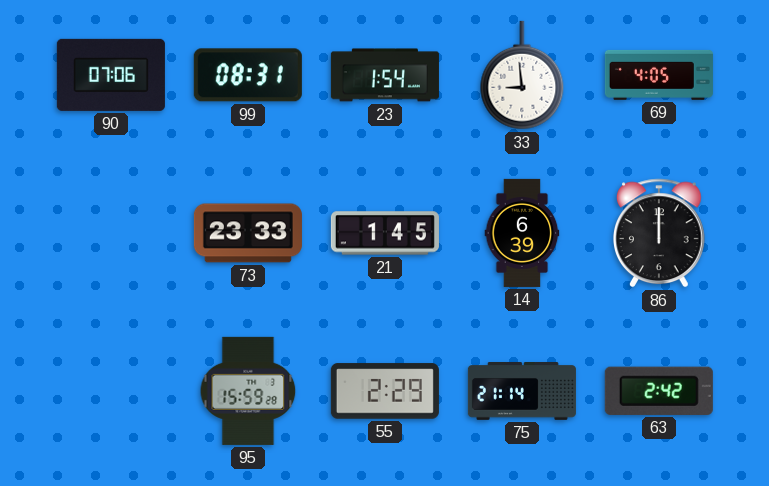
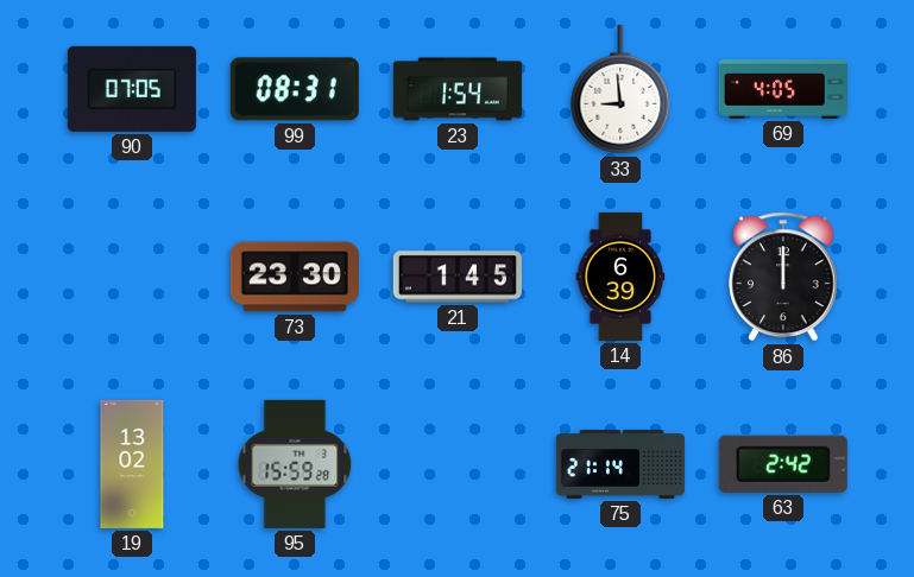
90: 07:06 -> 07:05
73: 23:33 -> 23:30
19: none -> 13:02
55: 2:29 -> none
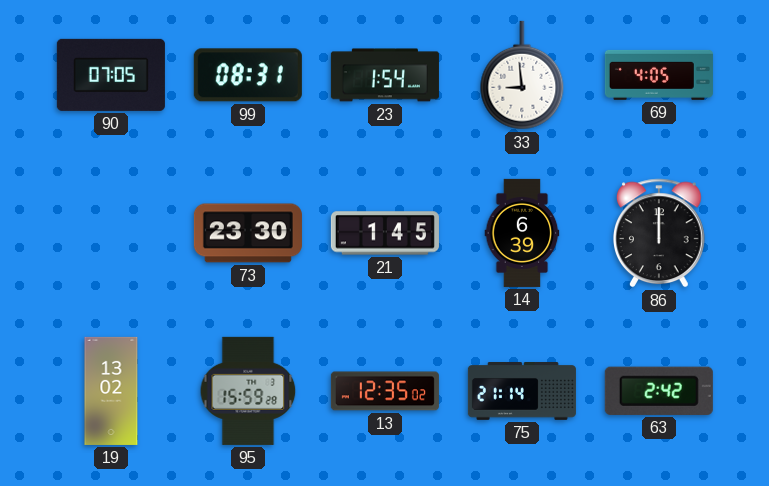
13: none -> 12:35
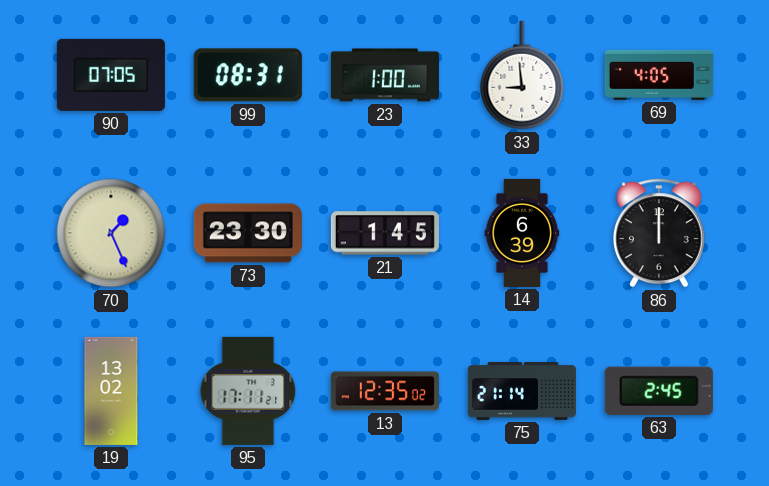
23: 1:54 -> 1:00
70: none -> 1:26
95: 15:59 -> 17:11
63: 2:42 -> 2:45
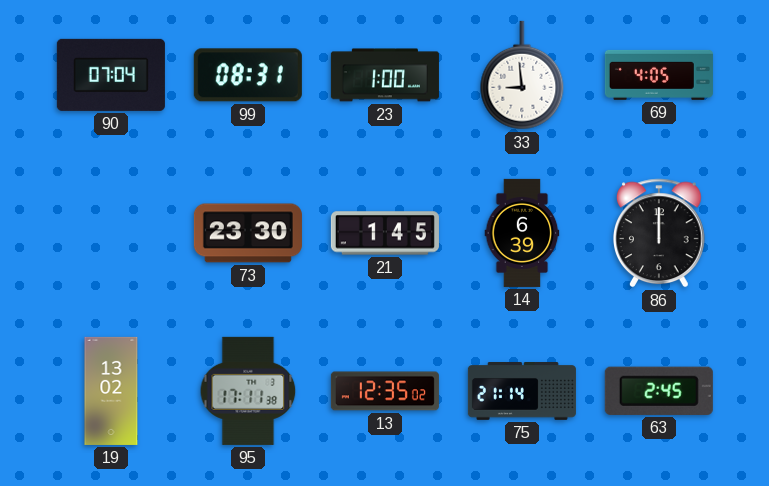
90: 07:05 -> 07:04
70: 1:26 -> none
95: 17:11:21 -> 17:11:38
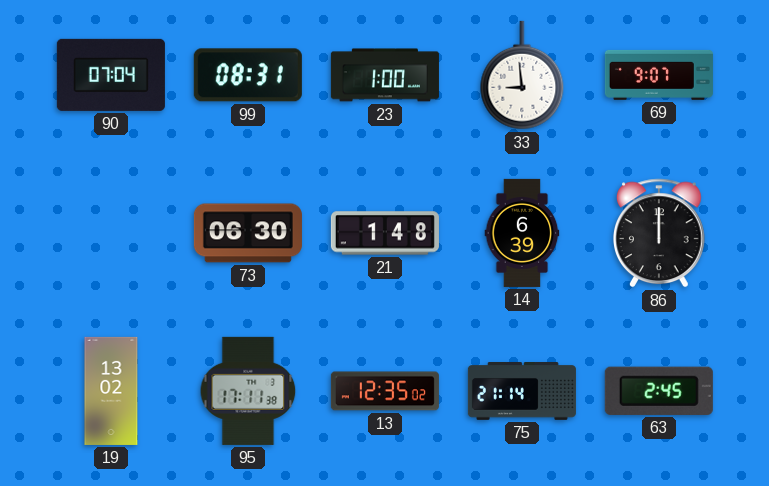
69: 4:05 -> 9:07
73: 23:30 -> 06:30
21: 1:45 -> 1:48
